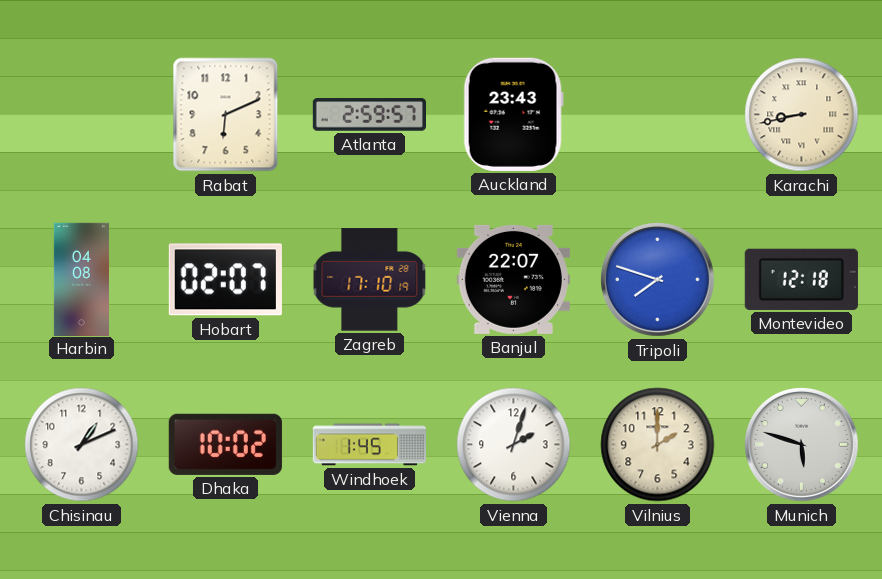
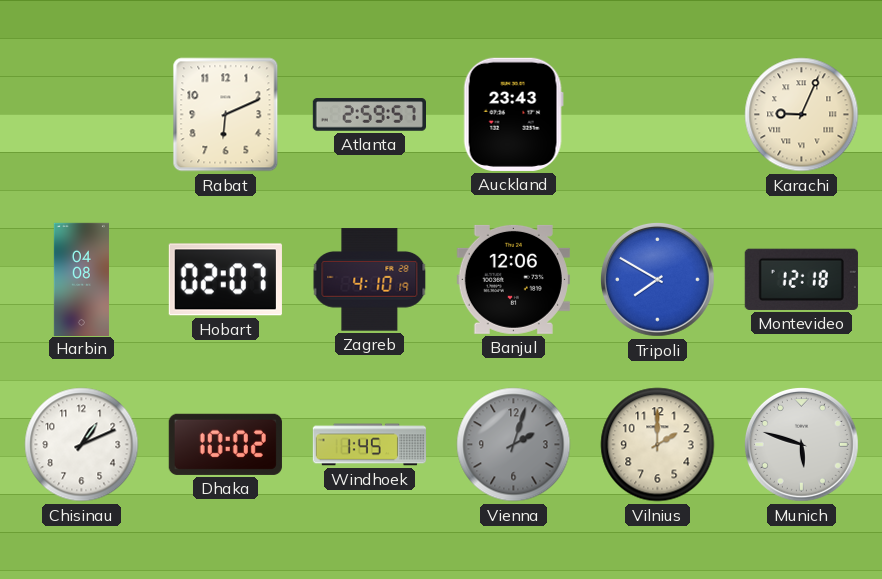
Karachi: 8:43 -> 9:04
Zagreb: 17:10 -> 4:10
Banjul: 22:07 -> 12:06
Tripoli: 7:48 -> 7:50
Vienna dial: white -> grey
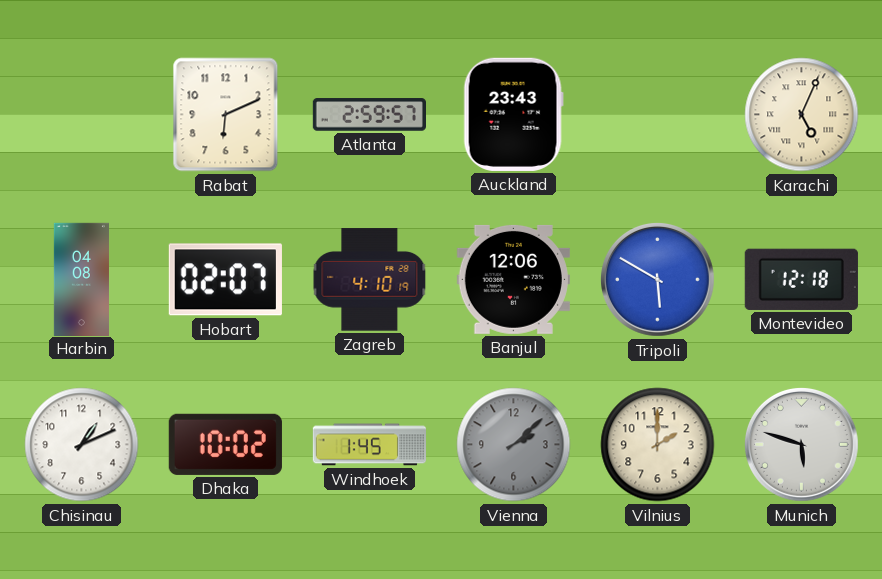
Karachi: 9:04 -> 5:04
Tripoli: 7:50 -> 5:50
Vienna: 2:03 -> 2:08
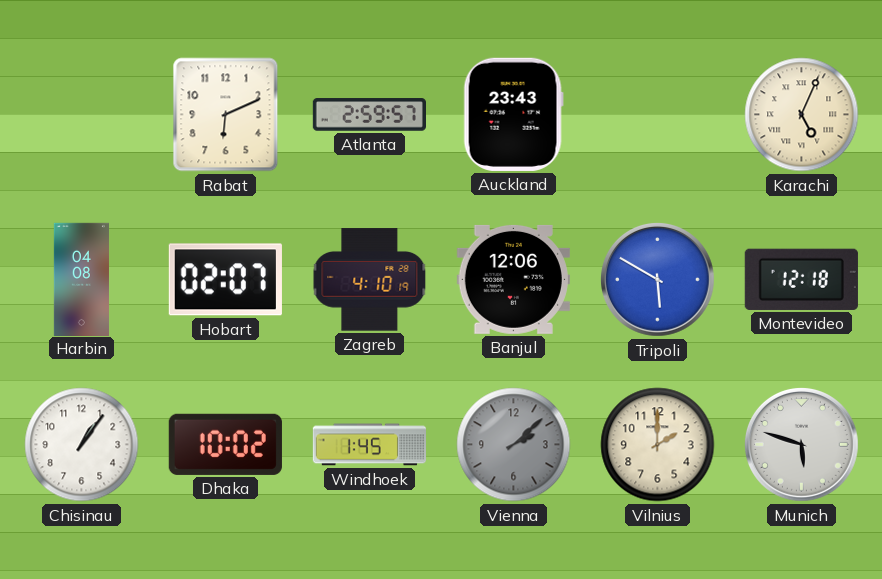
Chisinau: 1:11 -> 1:06
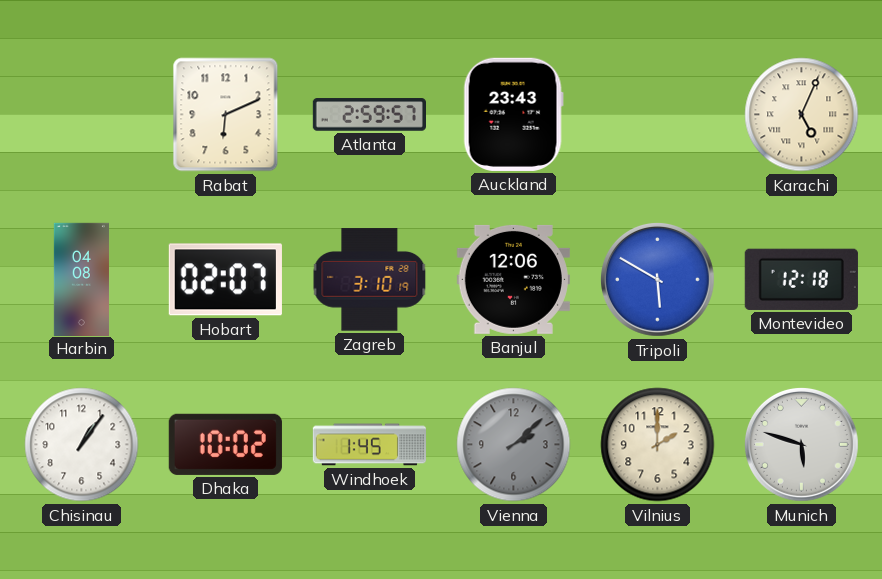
Zagreb: 4:10 -> 3:10
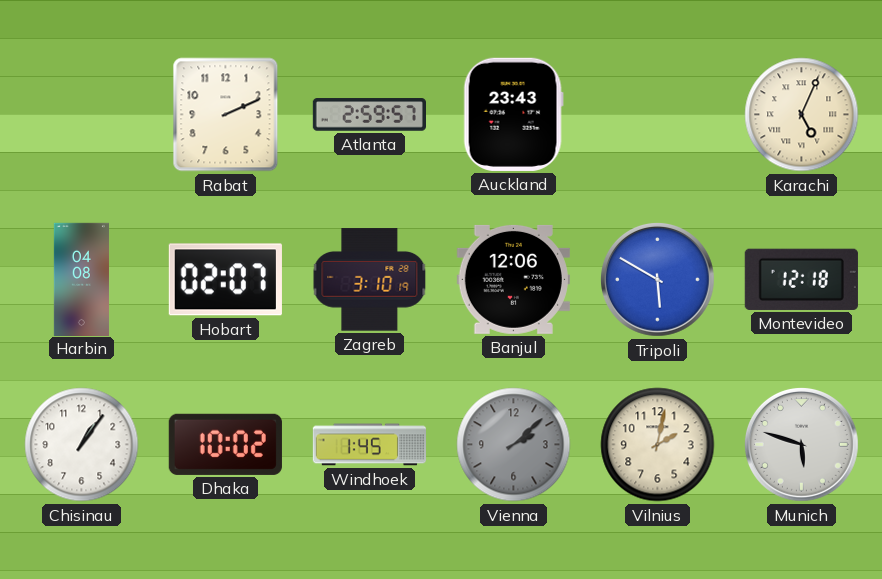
Rabat: 6:11 -> 2:11
Vilnius: 2:00 -> 2:02
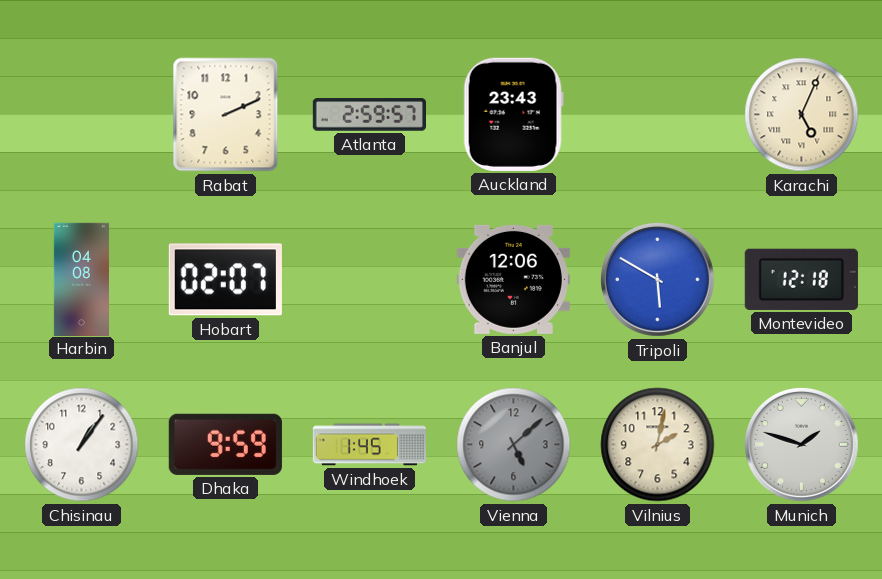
Zagreb: 3:10 -> none
Dhaka: 10:02 -> 9:59
Vienna: 2:08 -> 5:08
Munich: 5:48 -> 1:48
